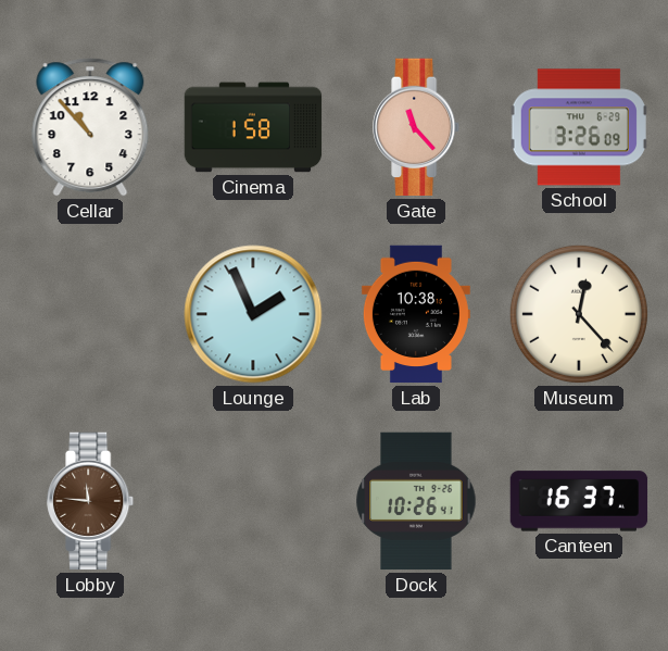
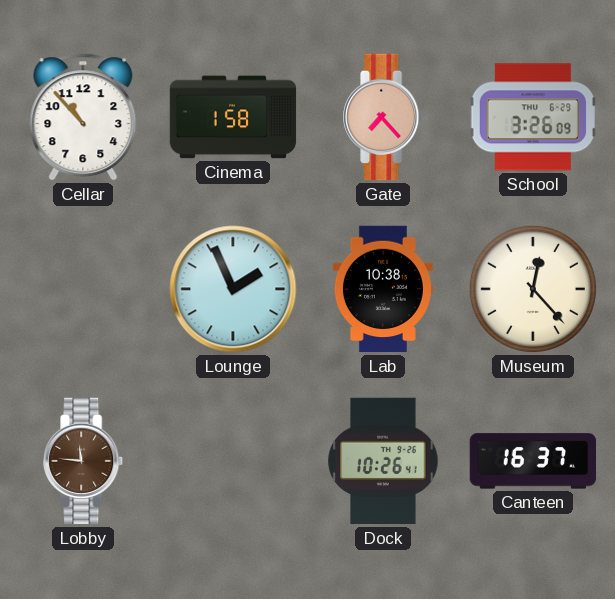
Gate: 11:23 -> 7:23
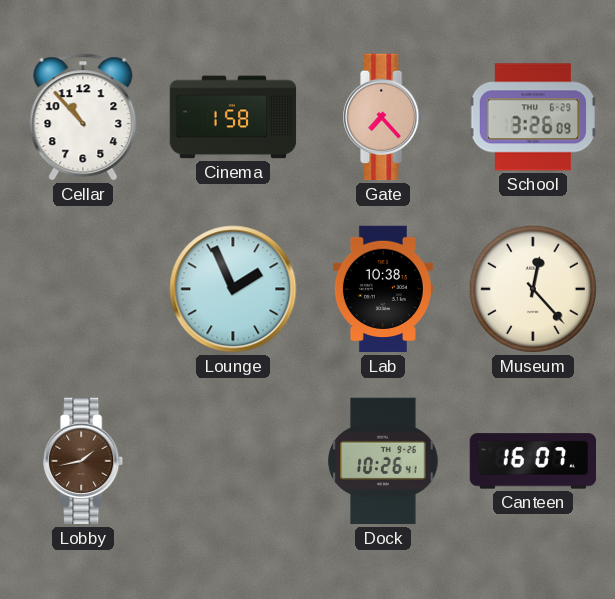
Lobby: 11:46 -> 1:43
Canteen: 16:37 -> 16:07
